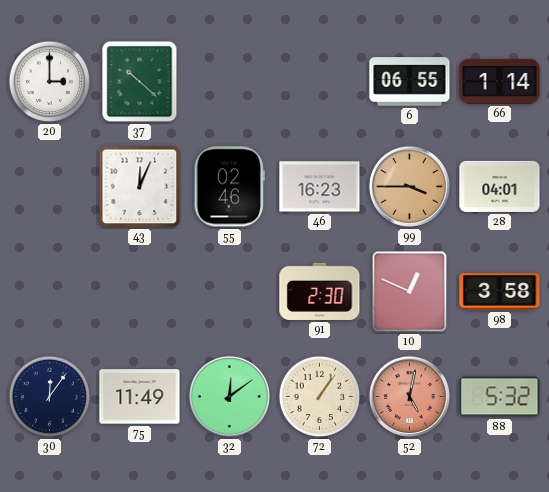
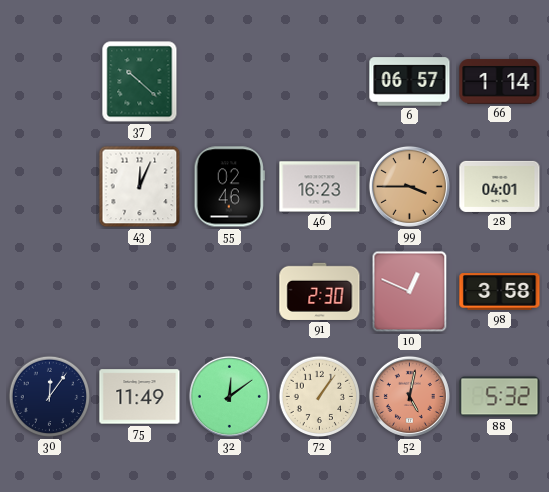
20: 3:00 -> none
6: 06:55 -> 06:57
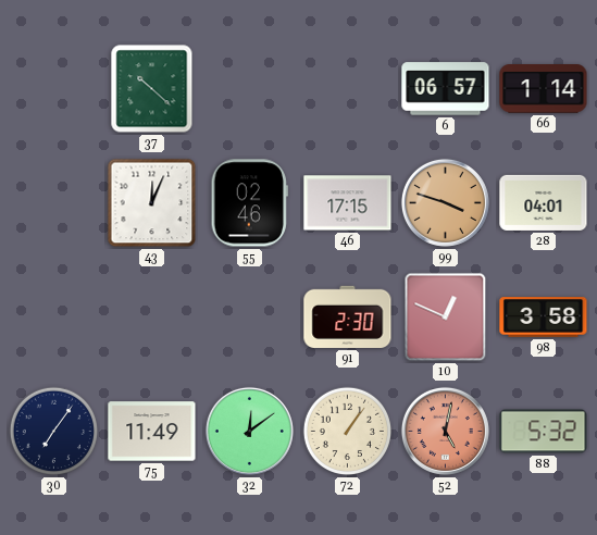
46: 16:23 -> 17:15
99: 3:45 -> 3:48
30: 12:06 -> 7:06
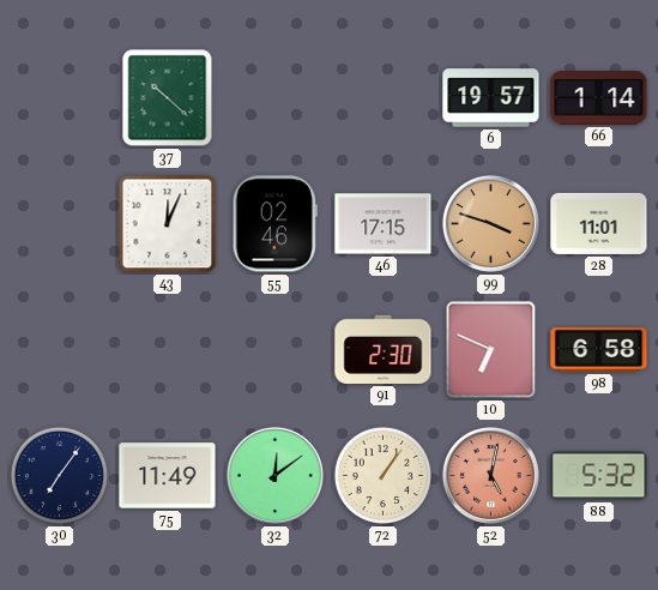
6: 06:57 -> 19:57
28: 04:01 -> 11:01
10: 12:49 -> 6:49
98: 3:58 -> 6:58
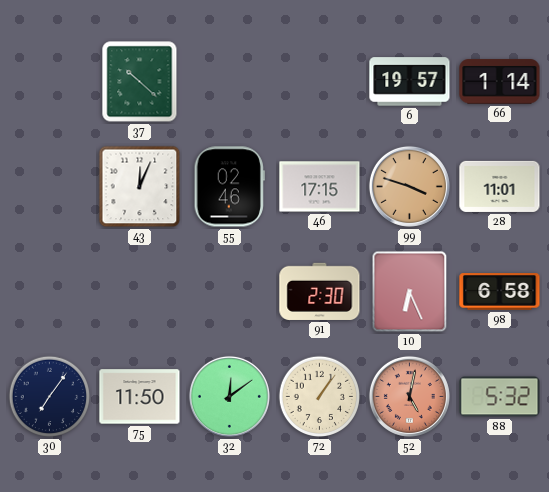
10: 6:49 -> 6:26
75: 11:49 -> 11:50
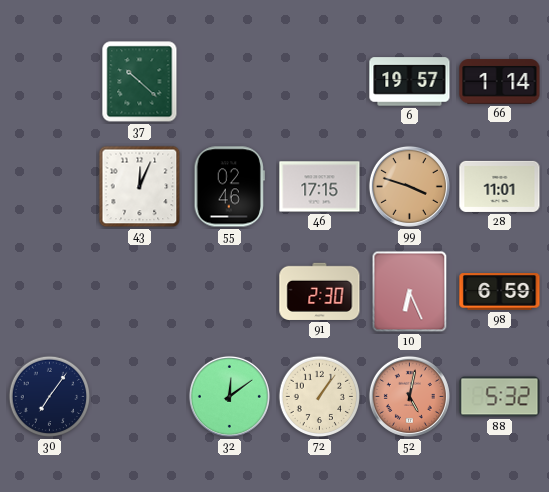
98: 6:58 -> 6:59
75: 11:50 -> none
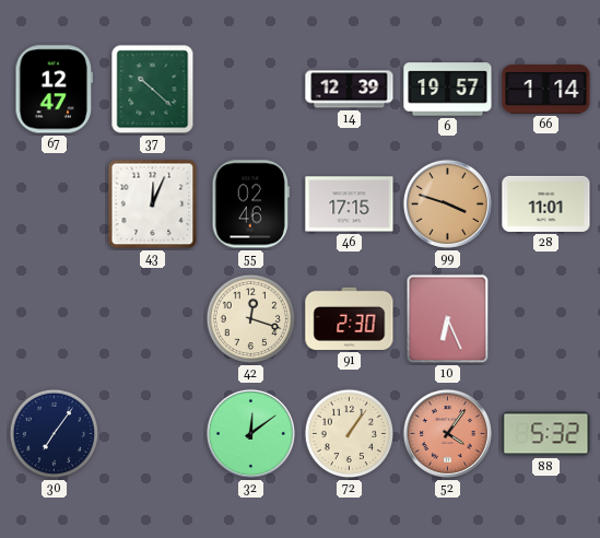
67: none -> 12:47
14: none -> 12:39
42: none -> 12:18
98: 6:59 -> none
52: 5:02 -> 4:06
